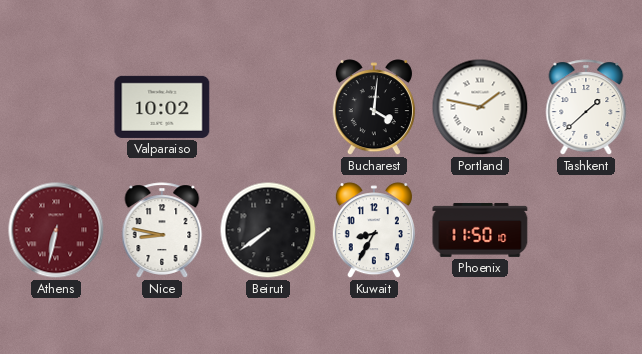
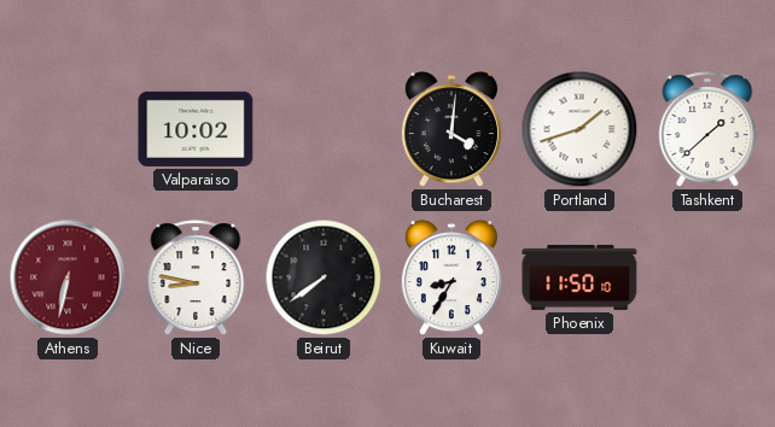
Portland: 1:47 -> 1:42
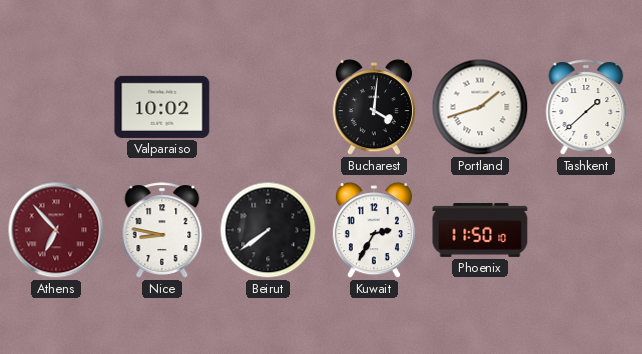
Athens: 6:32 -> 6:53
Kuwait: 8:35 -> 2:35
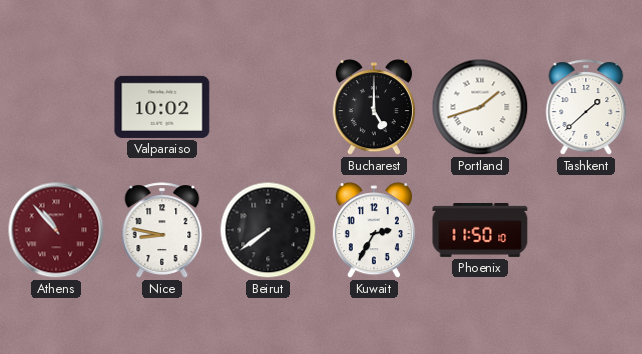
Bucharest: 4:01 -> 5:00
Athens: 6:53 -> 10:53
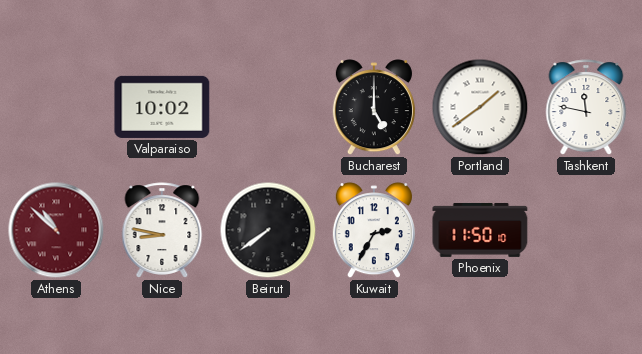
Portland: 1:42 -> 1:39
Tashkent: 1:38 -> 11:47
Athens: 10:53 -> 10:52
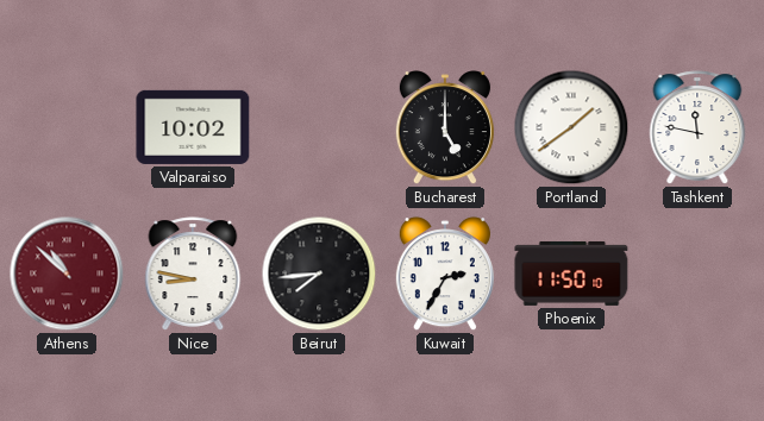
Beirut: 7:39 -> 7:44
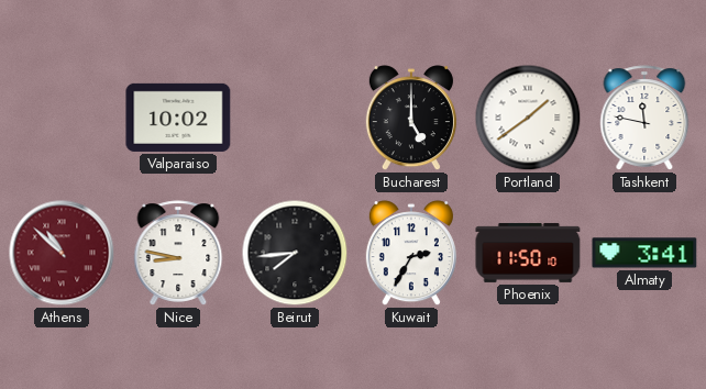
Almaty: none -> 3:41
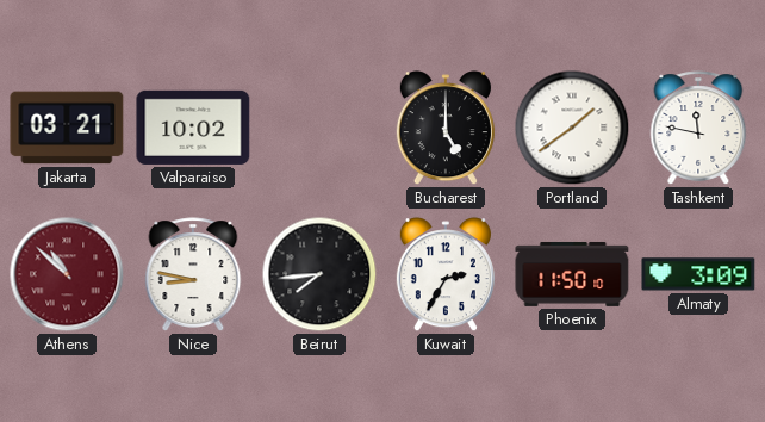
Jakarta: none -> 03:21
Almaty: 3:41 -> 3:09
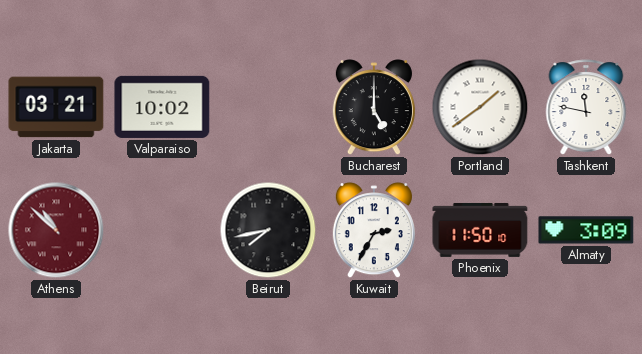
Nice: 8:47 -> none
Beirut: 7:44 -> 7:43
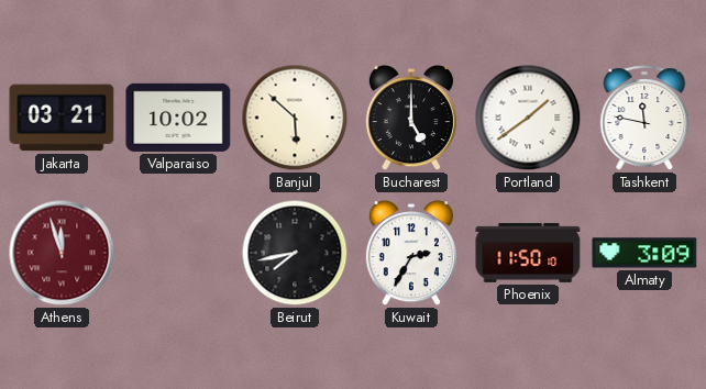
Banjul: none -> 5:52
Athens: 10:52 -> 11:57
